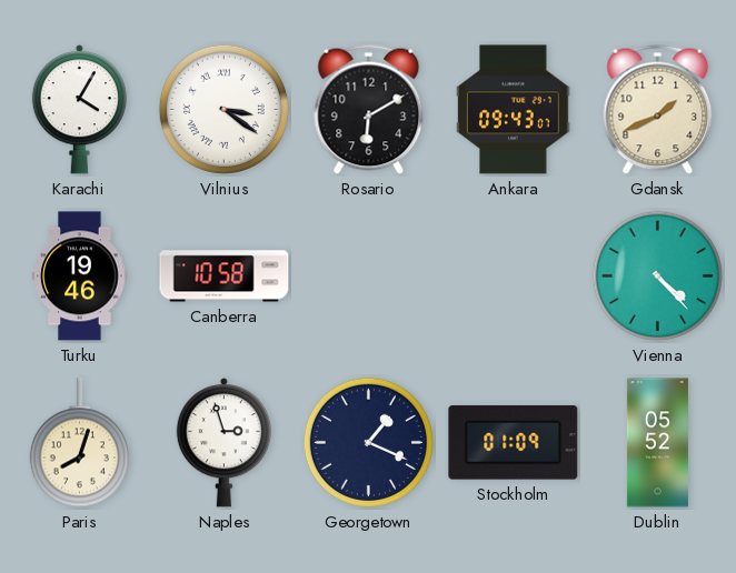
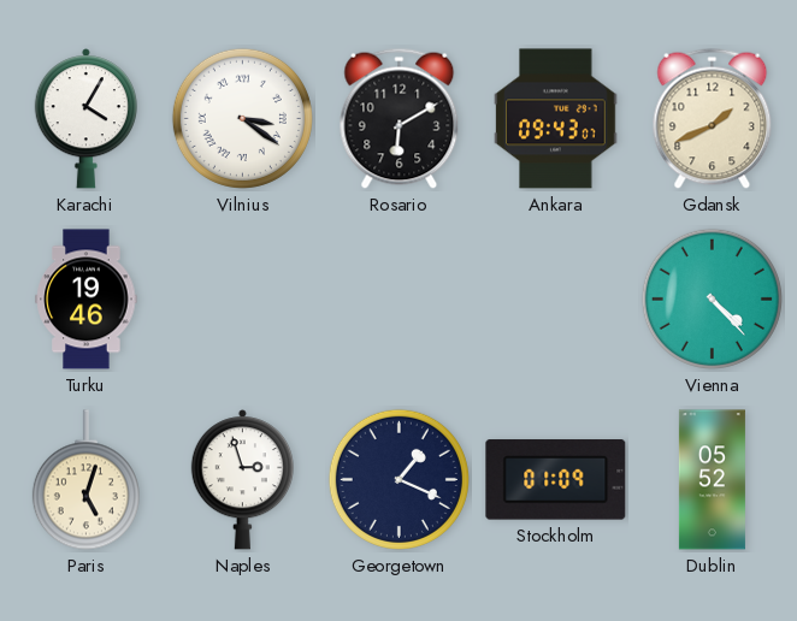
Canberra: 10:58 -> none
Paris: 8:03 -> 5:03
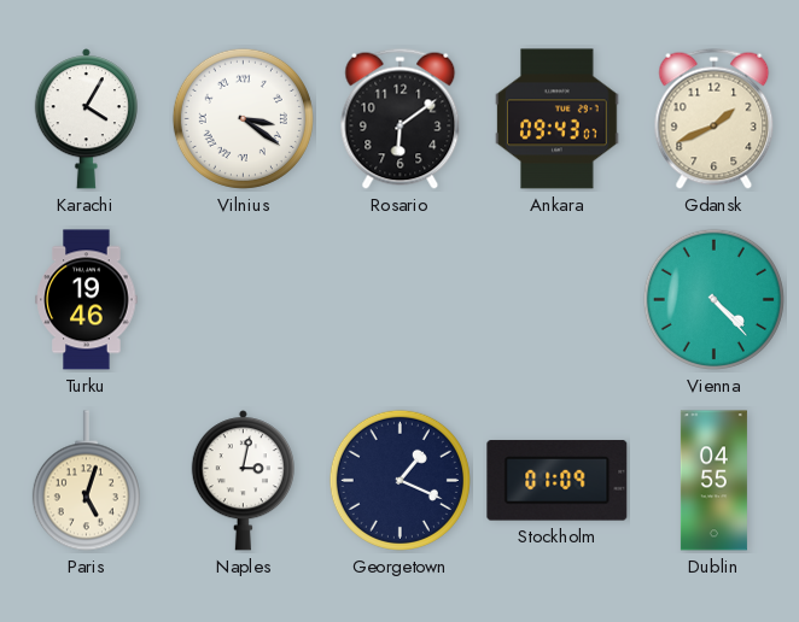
Rosario: 6:10 -> 6:09
Naples: 2:57 -> 3:02
Dublin: 05:52 -> 04:55
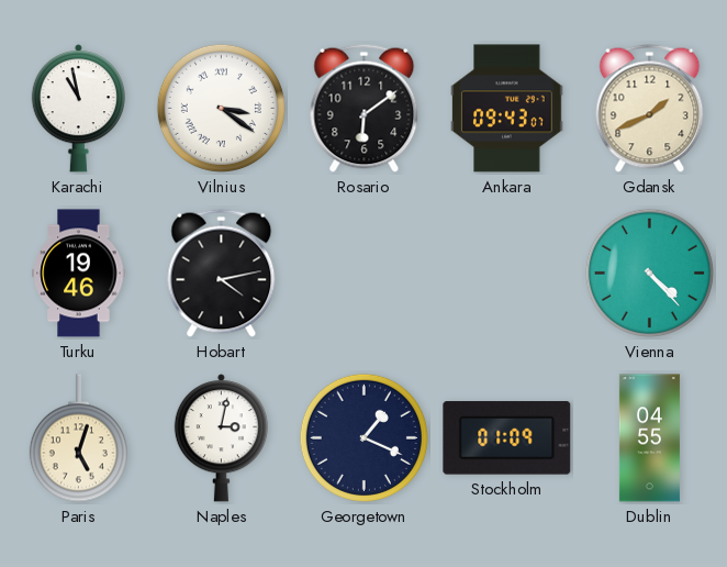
Karachi: 4:05 -> 10:58
Hobart: none -> 4:13
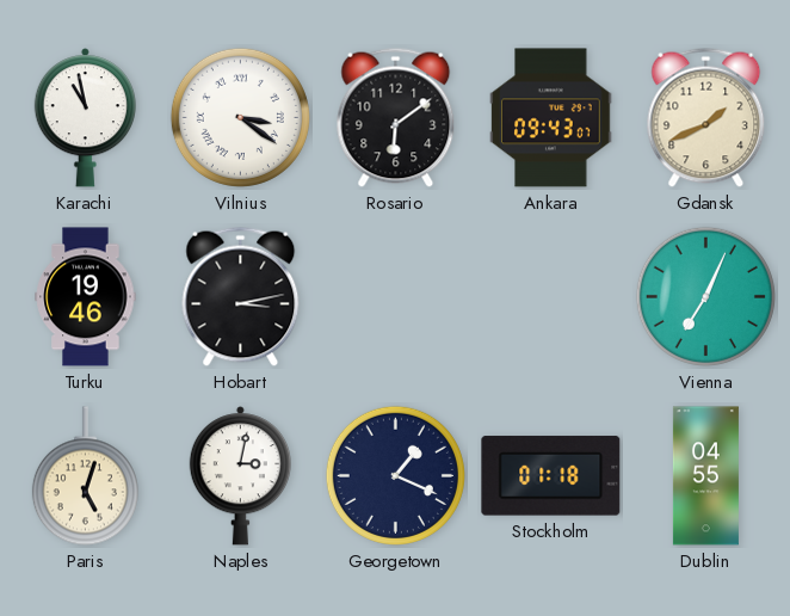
Hobart: 4:13 -> 3:13
Vienna: 4:23 -> 7:04
Stockholm: 01:09 -> 01:18
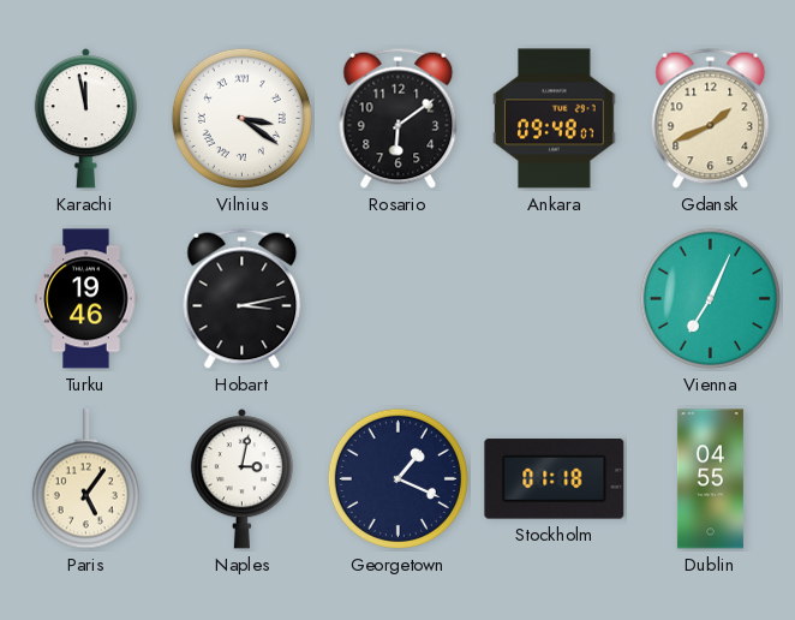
Karachi: 10:58 -> 11:58
Ankara: 09:43 -> 09:48
Paris: 5:03 -> 5:06
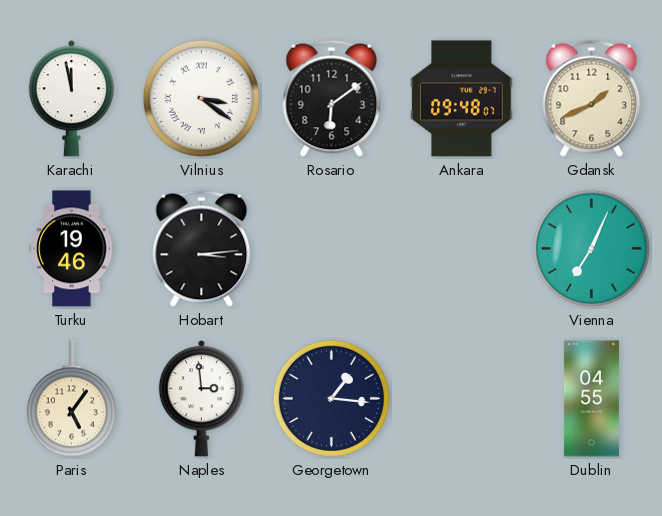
Hobart: 3:13 -> 3:14
Naples: 3:02 -> 2:59
Georgetown: 1:19 -> 1:16
Stockholm: 01:18 -> none
